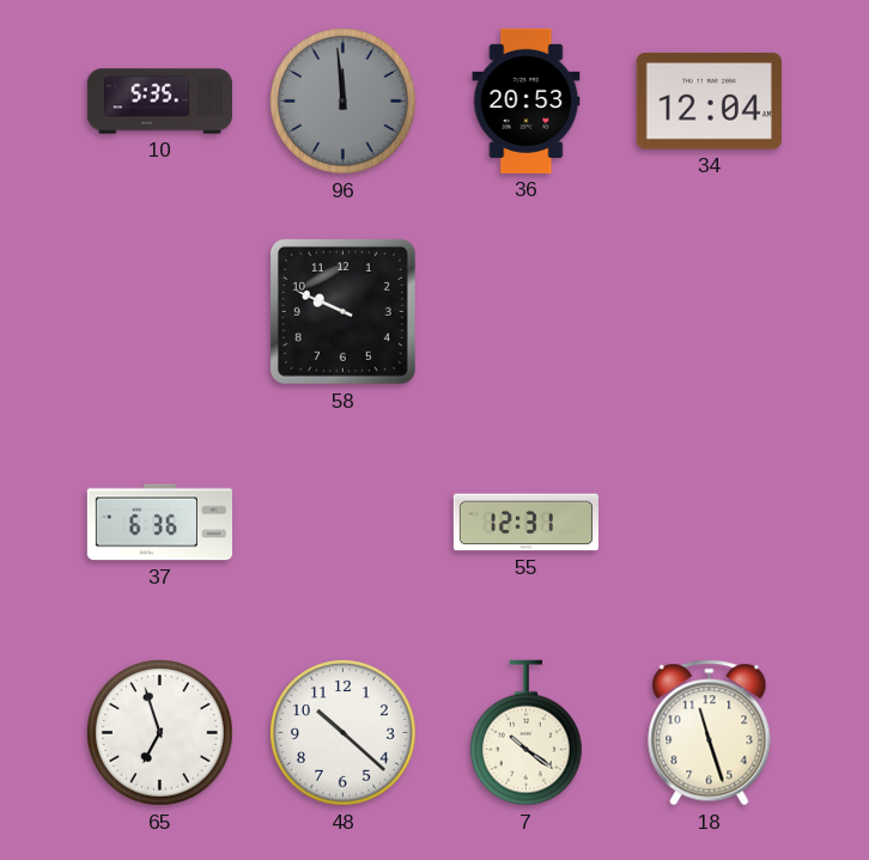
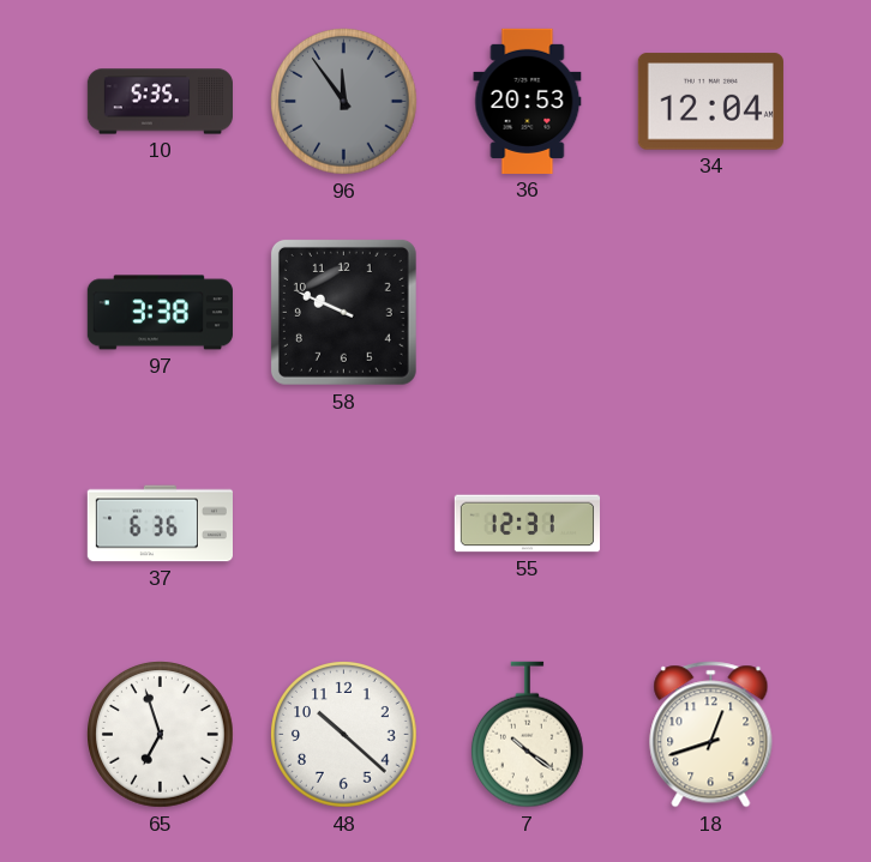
96: 11:59 -> 11:54
97: none -> 3:38
18: 11:27 -> 12:42
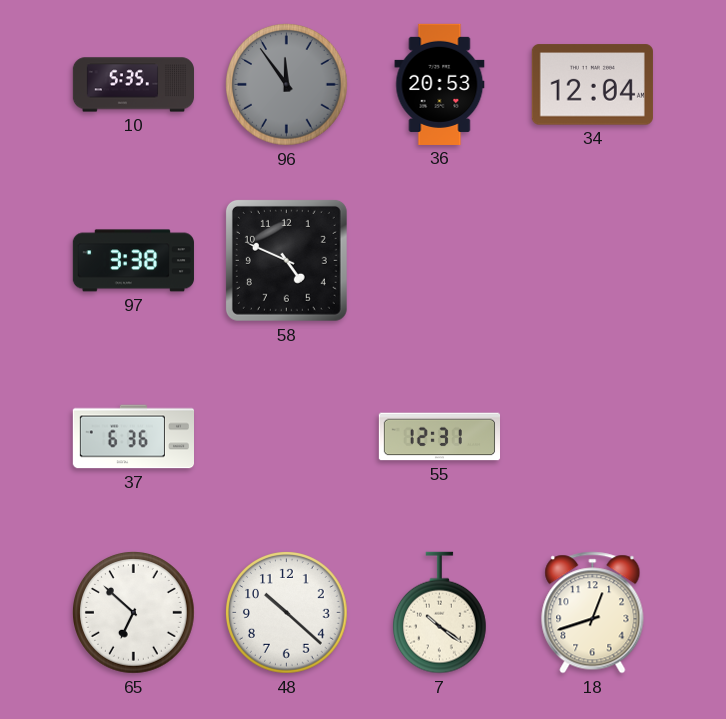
58: 9:49 -> 4:49
65: 6:57 -> 6:52
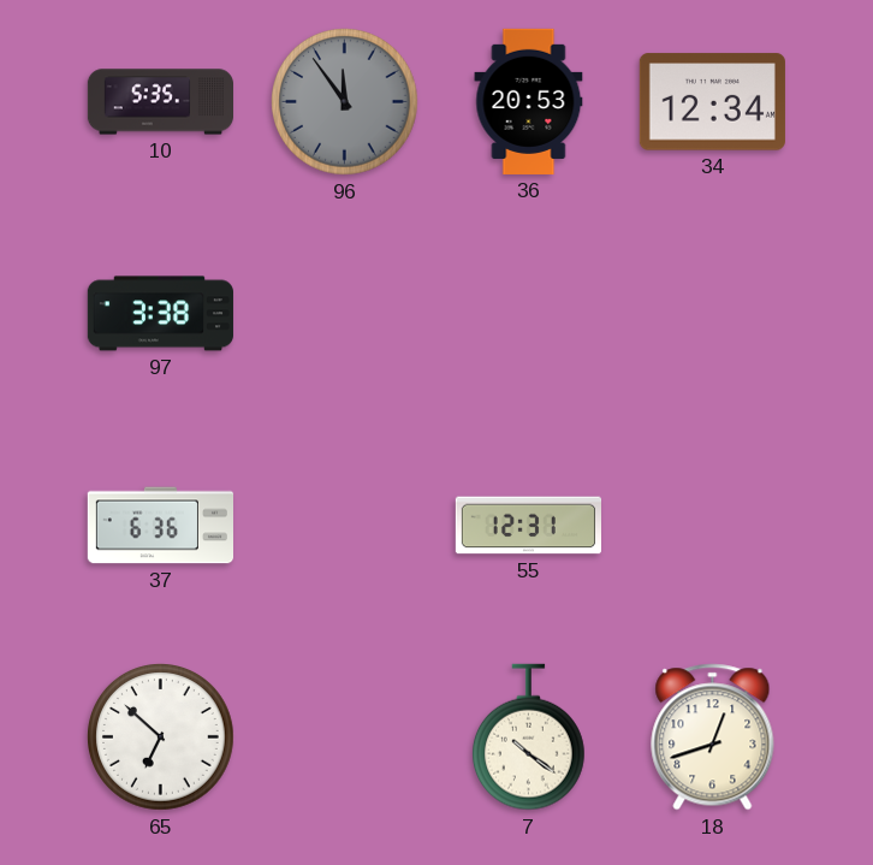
34: 12:04 -> 12:34
58: 4:49 -> none
48: 10:22 -> none
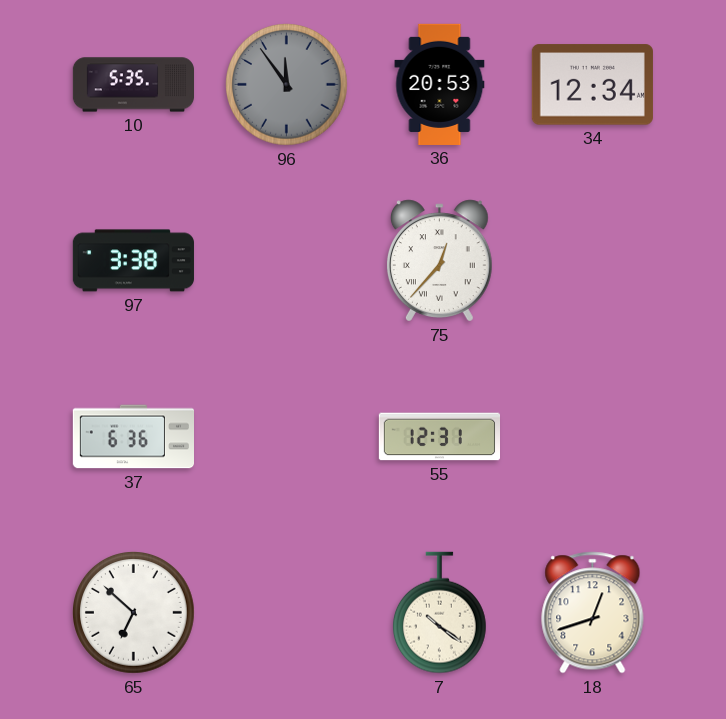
75: none -> 12:37
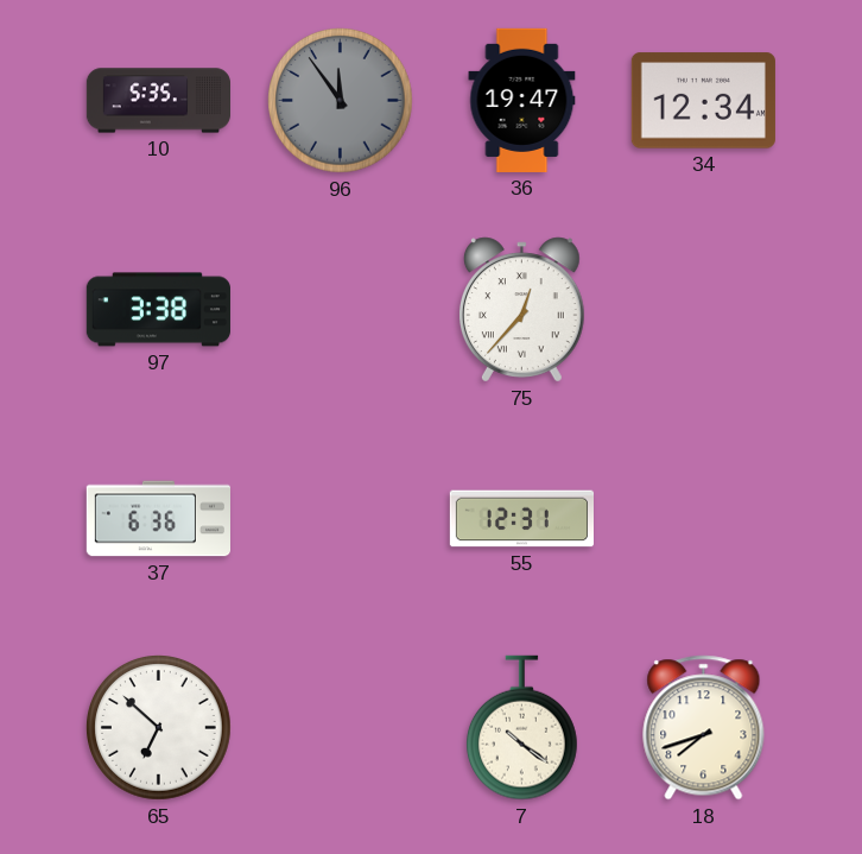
36: 20:53 -> 19:47
18: 12:42 -> 7:42
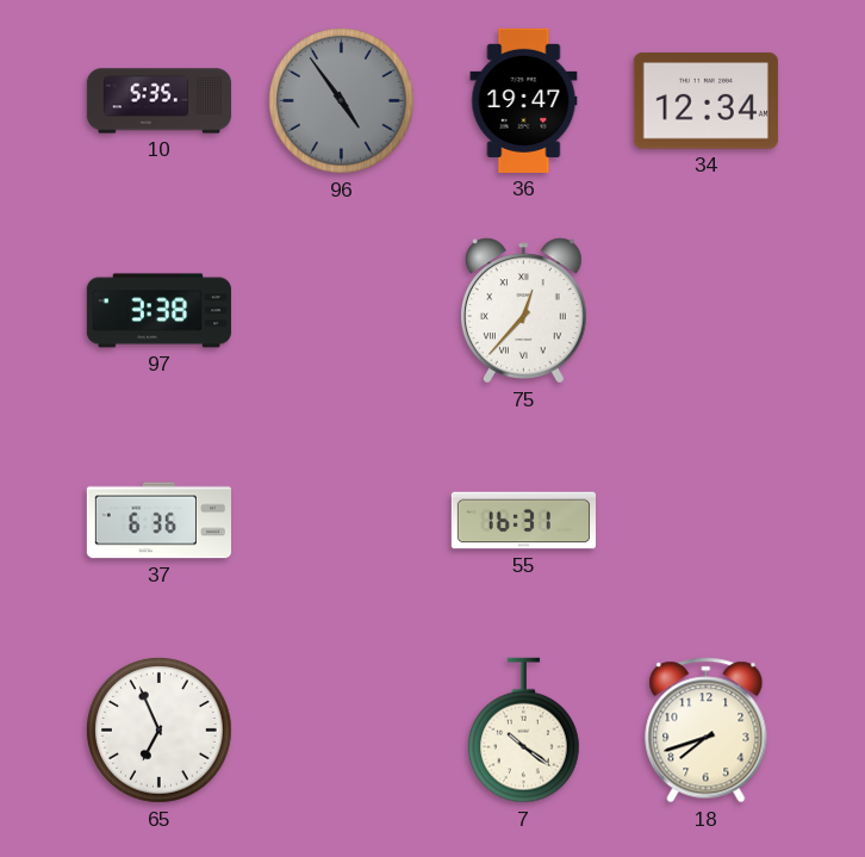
96: 11:54 -> 4:54
55: 12:31 -> 16:31
65: 6:52 -> 6:56
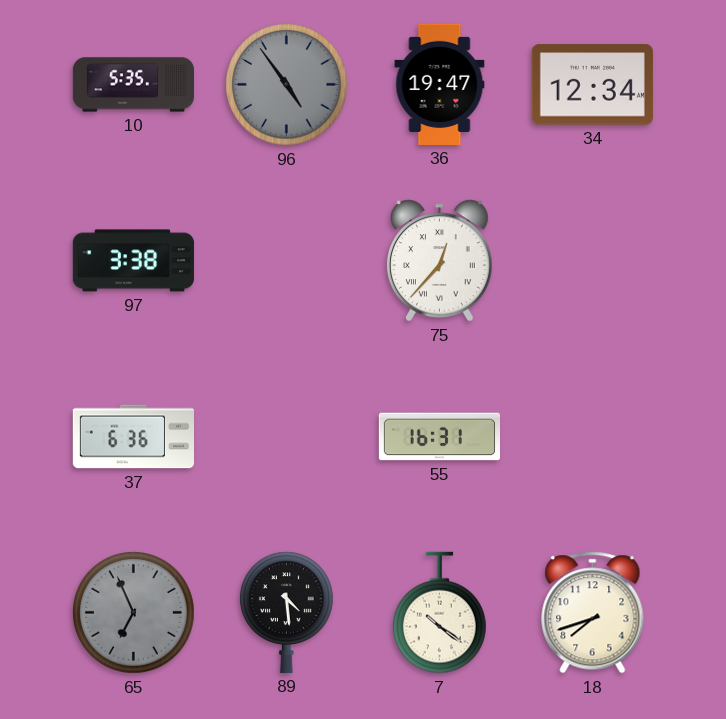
65 dial: white -> grey
89: none -> 4:29
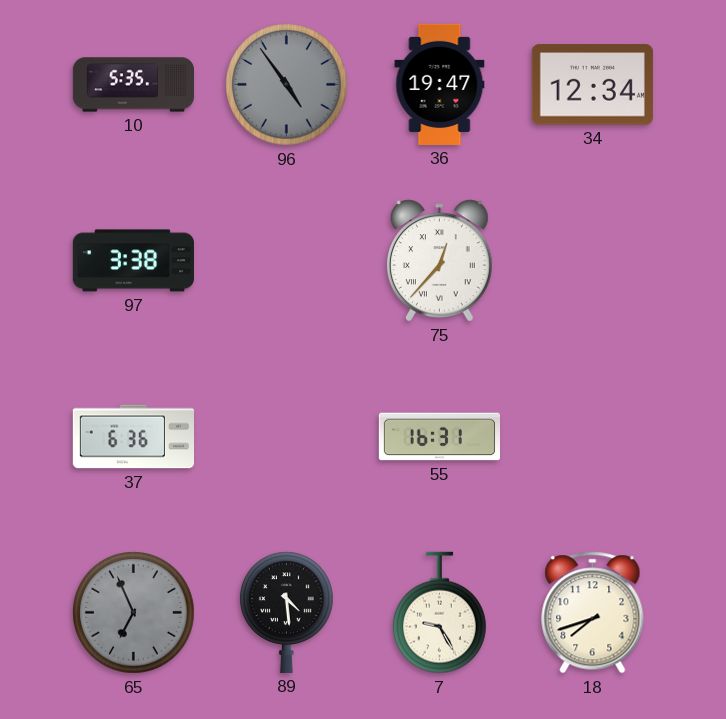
7: 10:21 -> 9:25
